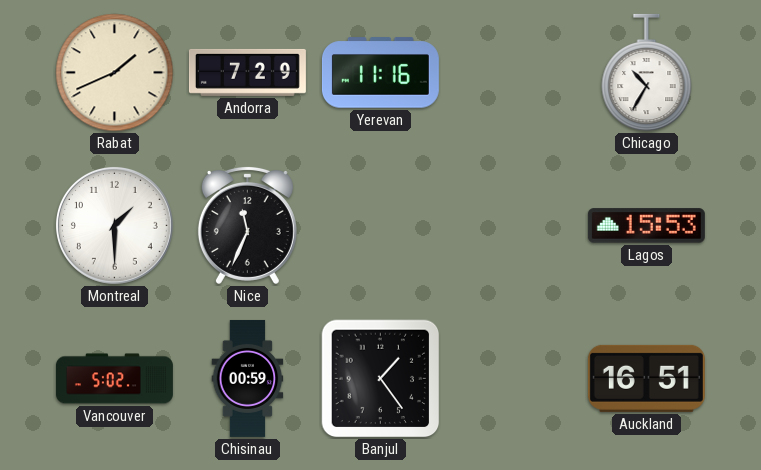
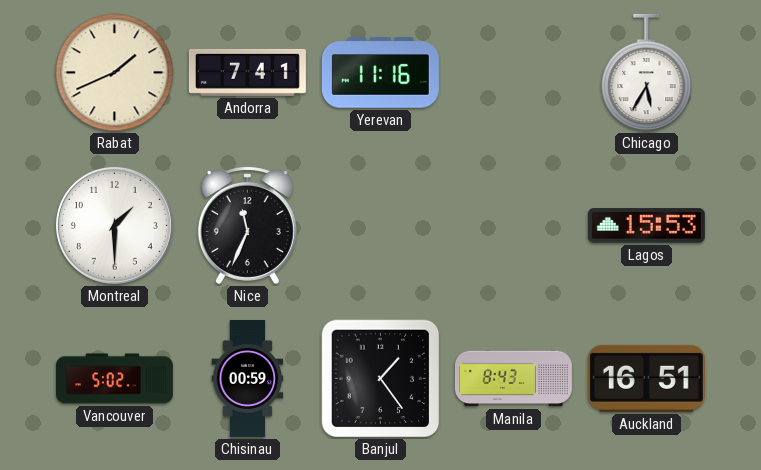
Andorra: 7:29 -> 7:41
Chicago: 10:35 -> 5:35
Manila: none -> 8:43
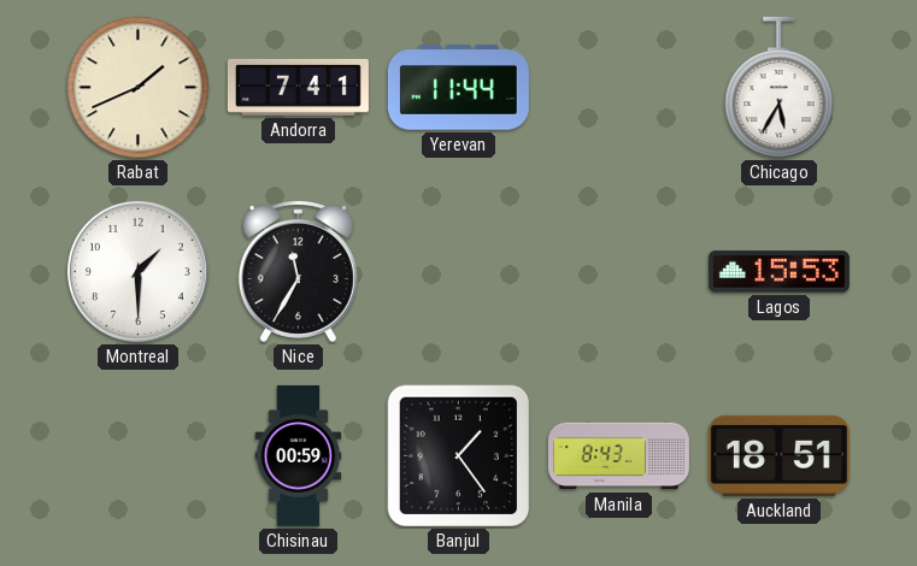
Yerevan: 11:16 -> 11:44
Nice: 11:34 -> 11:35
Vancouver: 5:02 -> none
Auckland: 16:51 -> 18:51
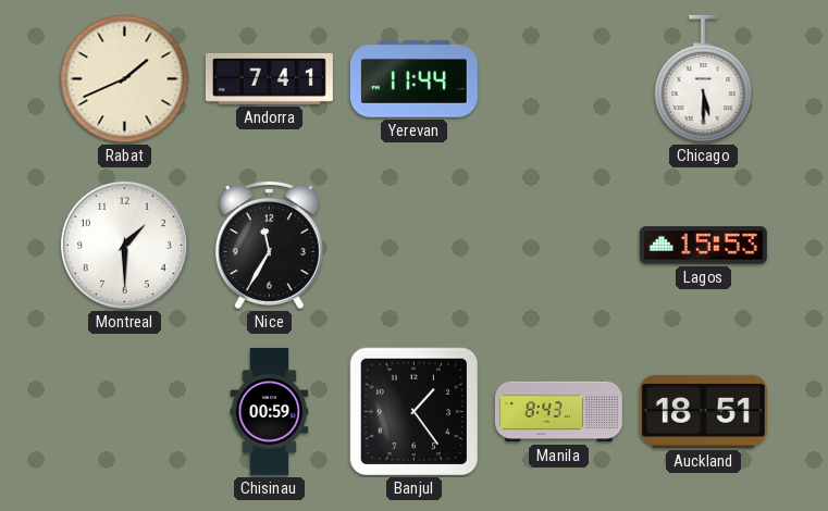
Chicago: 5:35 -> 5:30
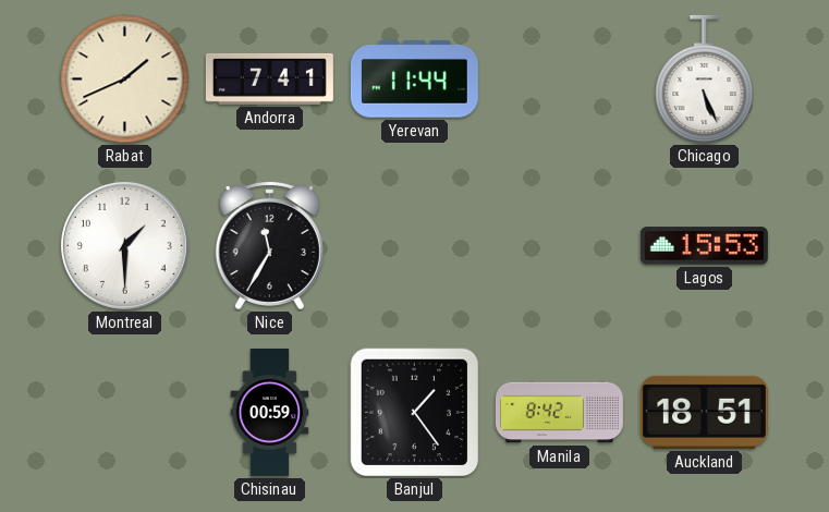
Chicago: 5:30 -> 5:26
Manila: 8:43 -> 8:42
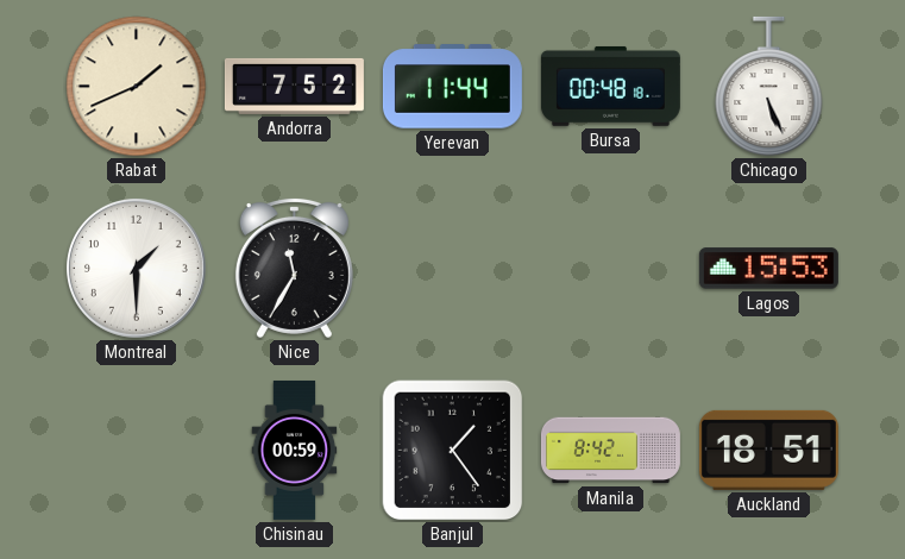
Andorra: 7:41 -> 7:52
Bursa: none -> 00:48
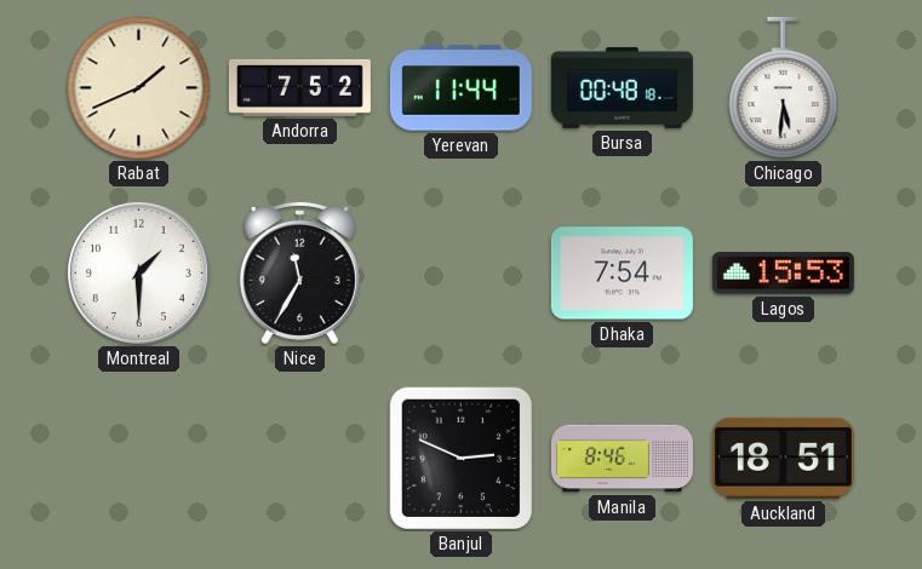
Chicago: 5:26 -> 5:31
Dhaka: none -> 7:54
Chisinau: 00:59 -> none
Banjul: 1:24 -> 2:49
Manila: 8:42 -> 8:46
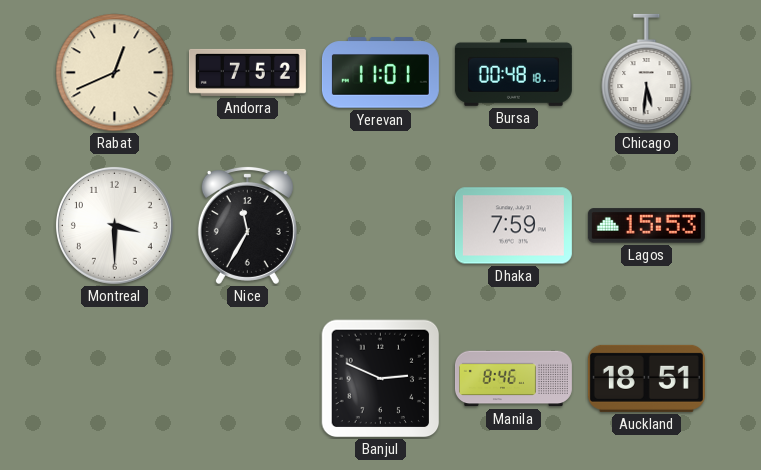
Rabat: 1:41 -> 12:41
Yerevan: 11:44 -> 11:01
Montreal: 1:30 -> 3:30
Dhaka: 7:54 -> 7:59
